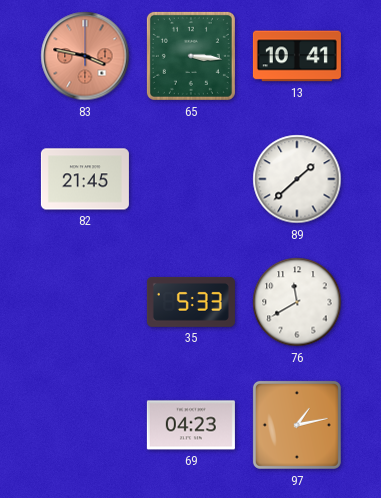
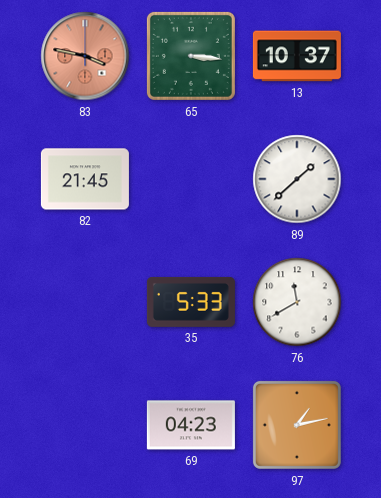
13: 10:41 -> 10:37
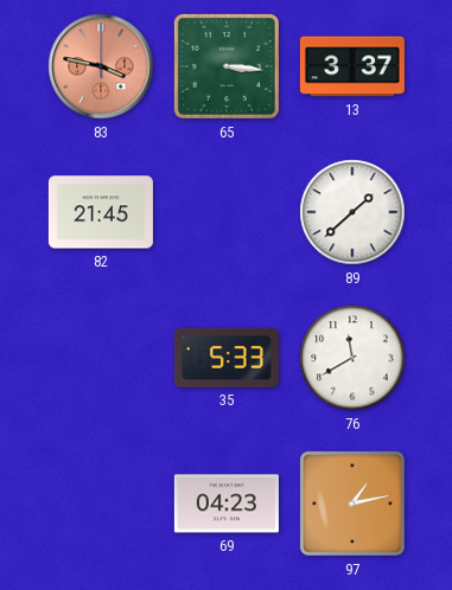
13: 10:37 -> 3:37
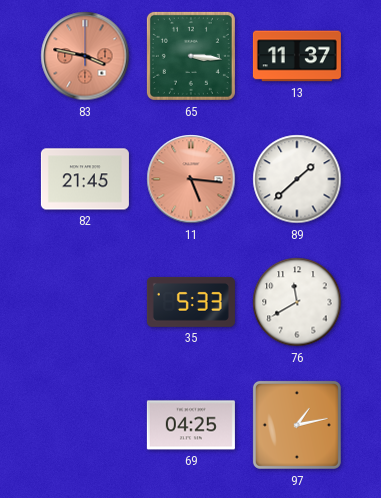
13: 3:37 -> 11:37
11: none -> 5:16
69: 04:23 -> 04:25
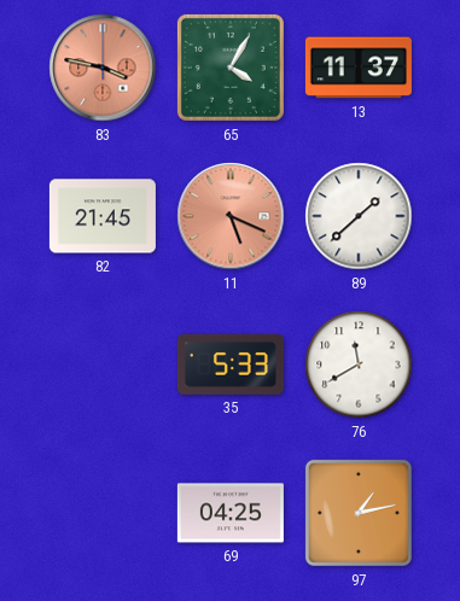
65: 3:16 -> 4:05
11: 5:16 -> 5:19
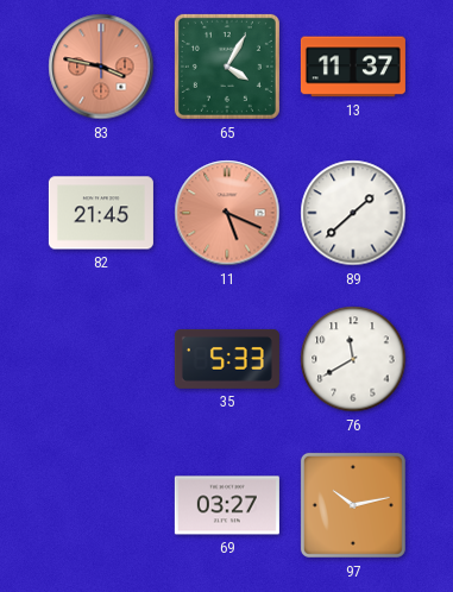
69: 04:25 -> 03:27
97: 1:13 -> 10:13
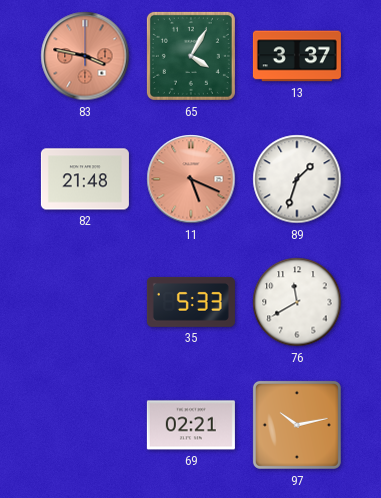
13: 11:37 -> 3:37
82: 21:45 -> 21:48
89: 1:38 -> 1:33
69: 03:27 -> 02:21
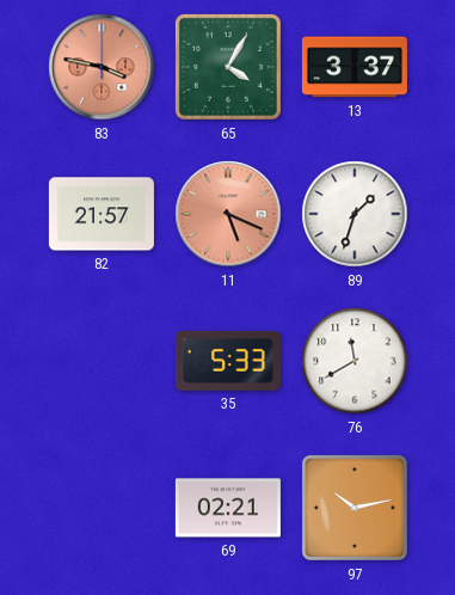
82: 21:48 -> 21:57
